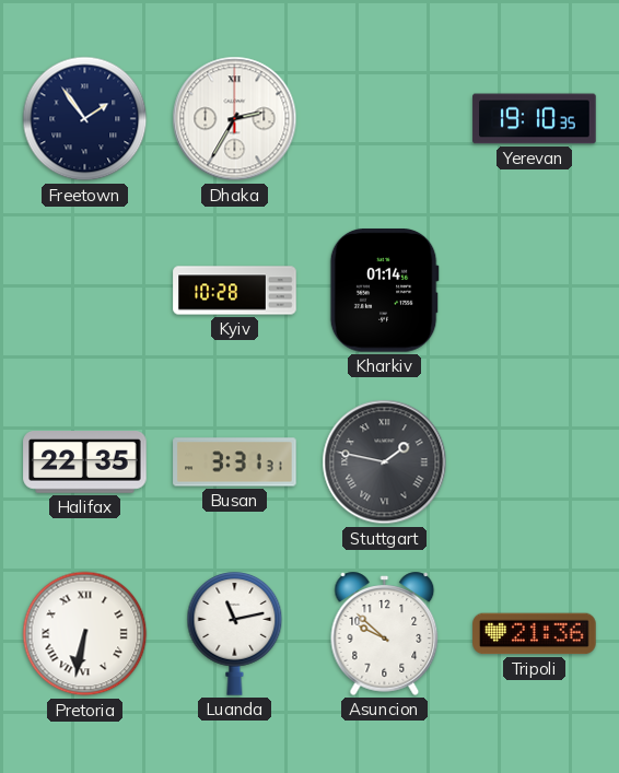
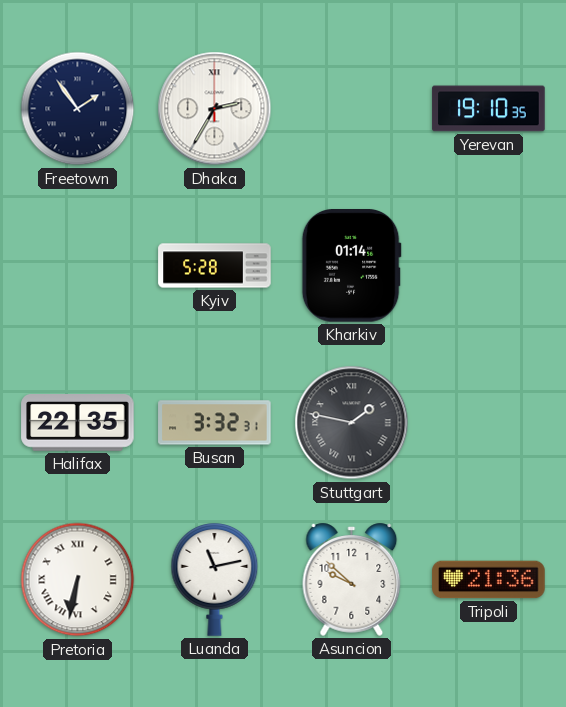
Kyiv: 10:28 -> 5:28
Busan: 3:31 -> 3:32
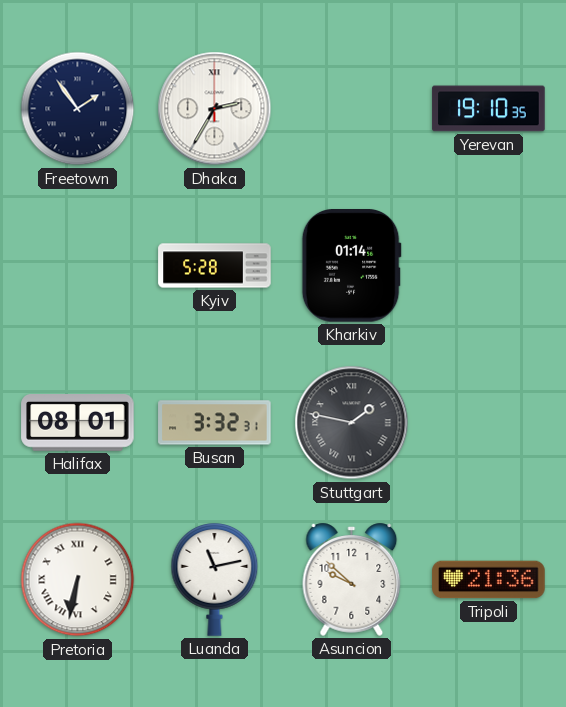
Halifax: 22:35 -> 08:01
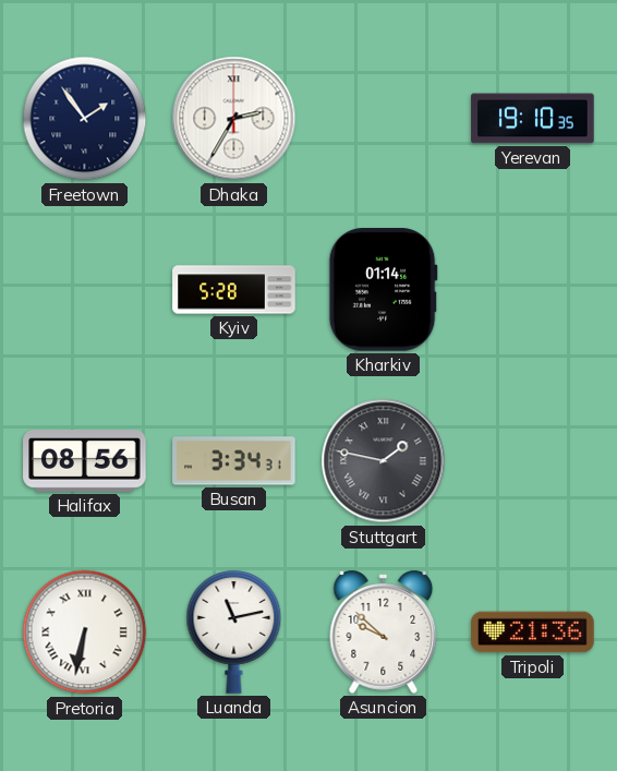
Halifax: 08:01 -> 08:56
Busan: 3:32 -> 3:34
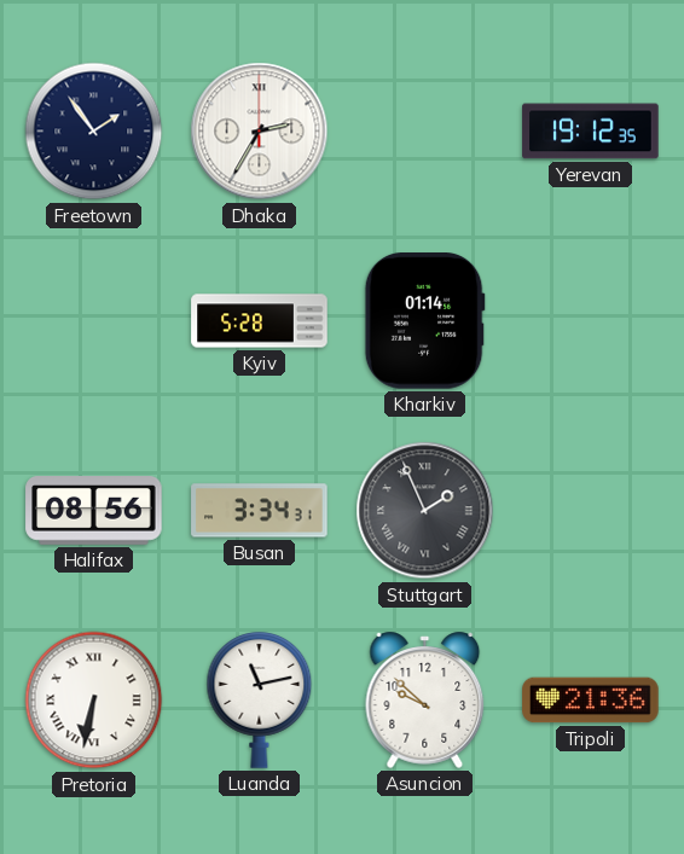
Yerevan: 19:10 -> 19:12
Stuttgart: 1:47 -> 1:56
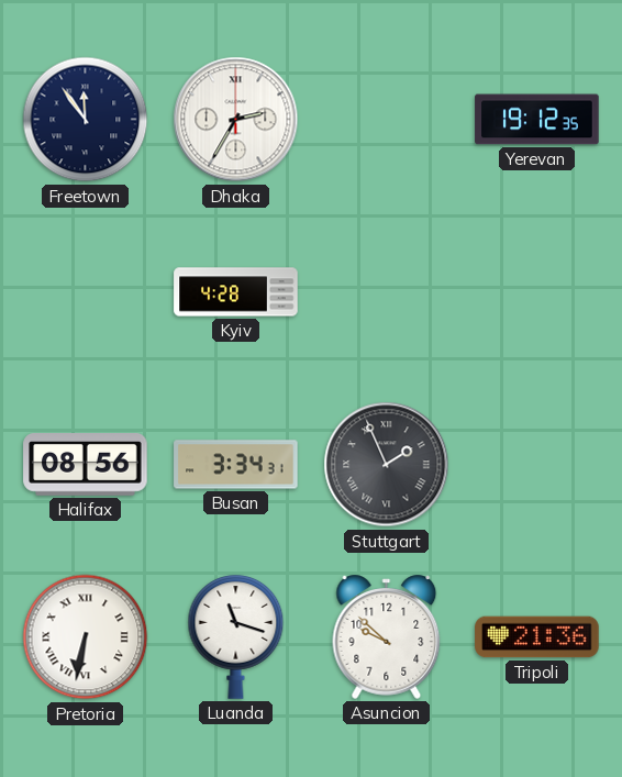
Freetown: 1:54 -> 11:54
Kyiv: 5:28 -> 4:28
Kharkiv: 01:14 -> none
Luanda: 11:13 -> 11:18
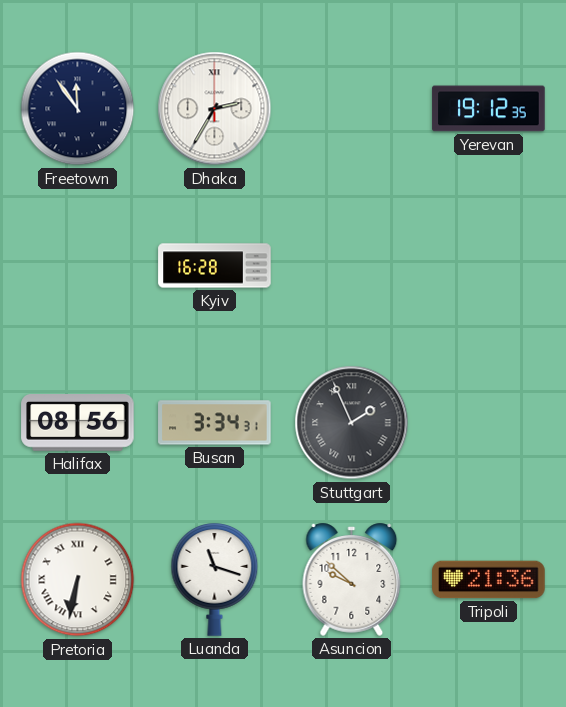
Kyiv: 4:28 -> 16:28
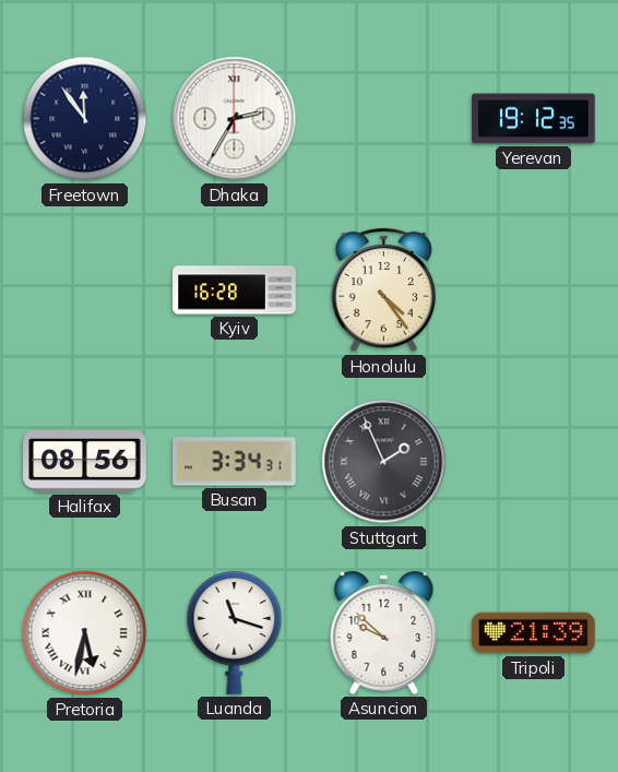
Honolulu: none -> 4:24
Pretoria: 6:32 -> 5:32
Tripoli: 21:36 -> 21:39
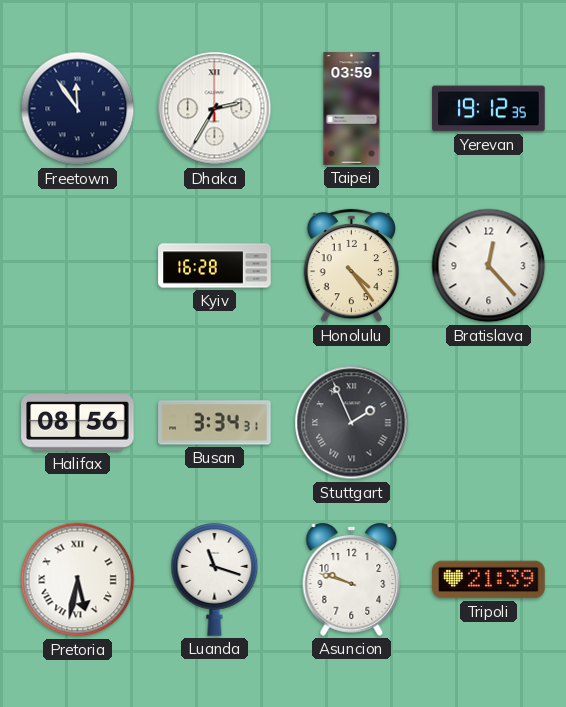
Taipei: none -> 03:59
Bratislava: none -> 12:23
Asuncion: 9:52 -> 9:48
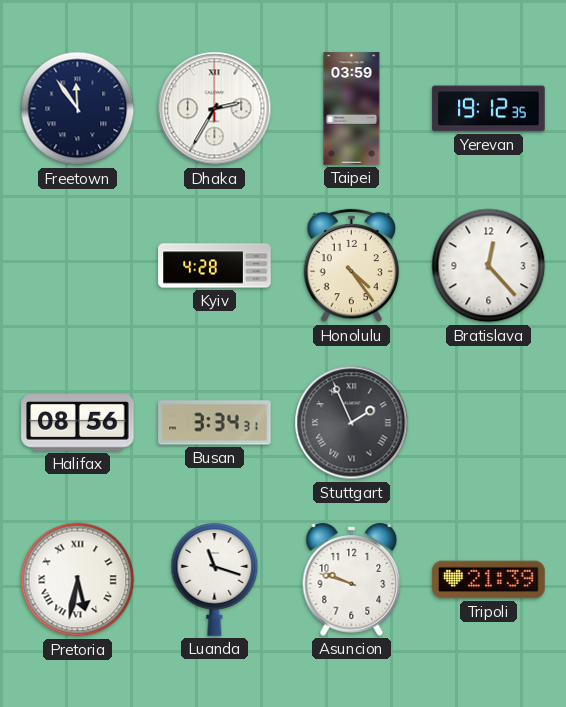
Kyiv: 16:28 -> 4:28
